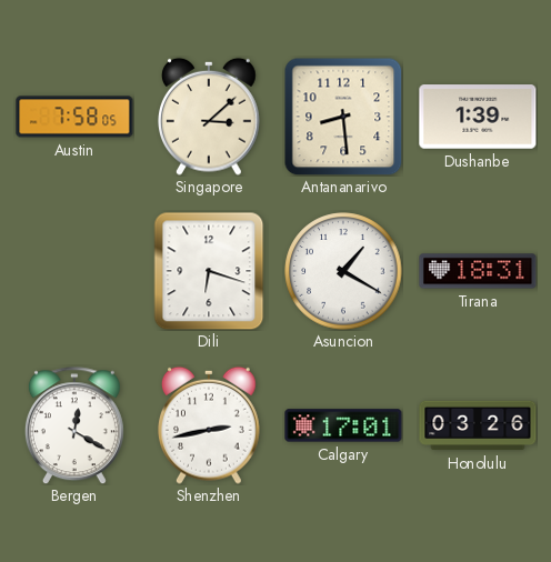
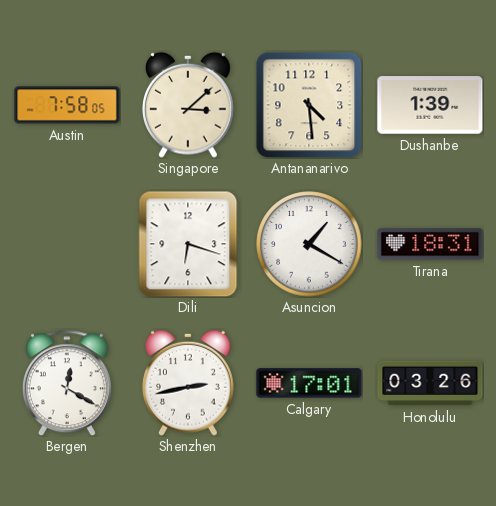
Antananarivo: 8:29 -> 4:29
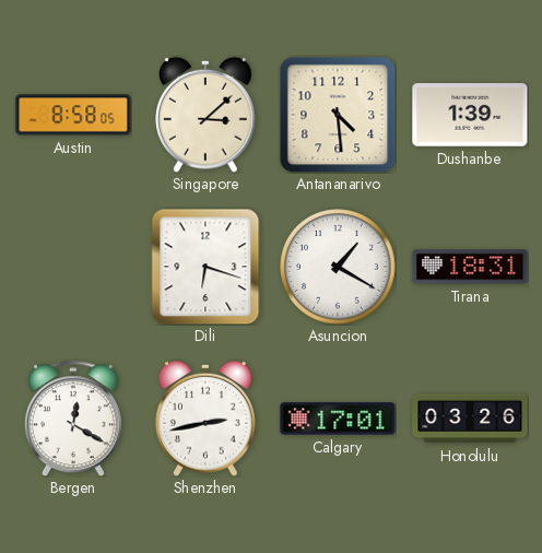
Austin: 7:58 -> 8:58
